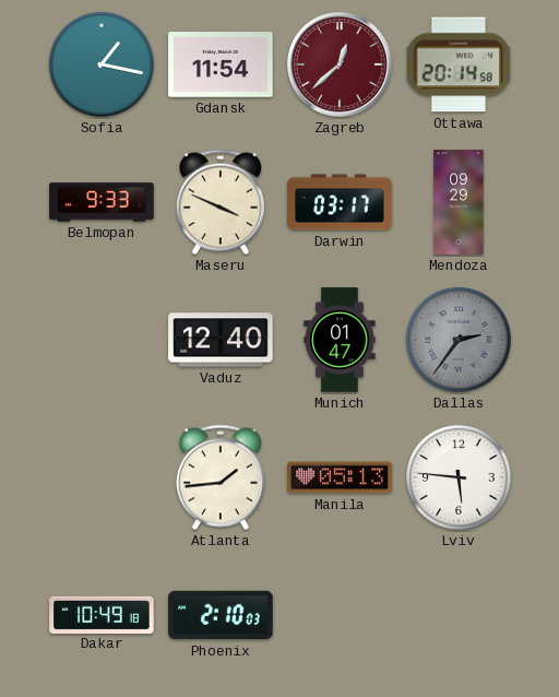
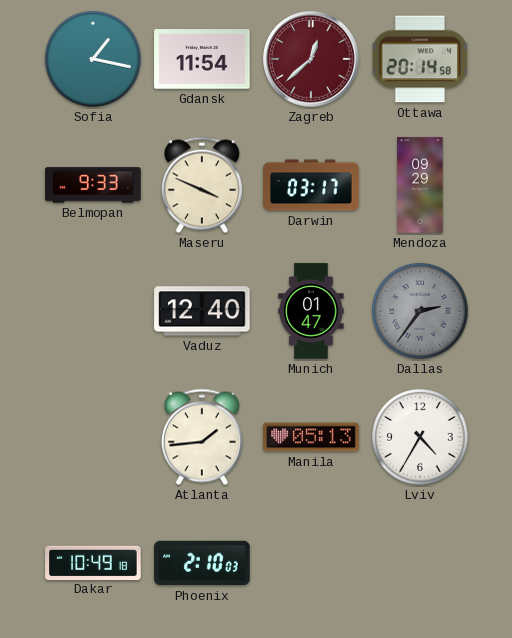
Lviv: 5:46 -> 4:35
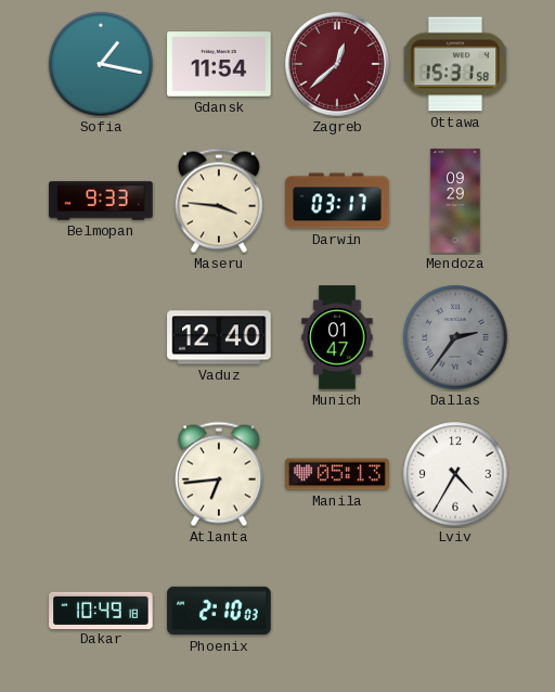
Ottawa: 20:14 -> 15:31
Maseru: 3:49 -> 3:46
Atlanta: 1:44 -> 6:44
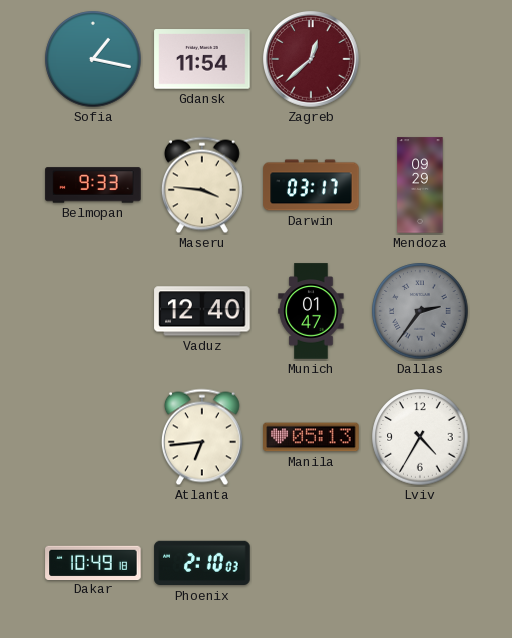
Ottawa: 15:31 -> none
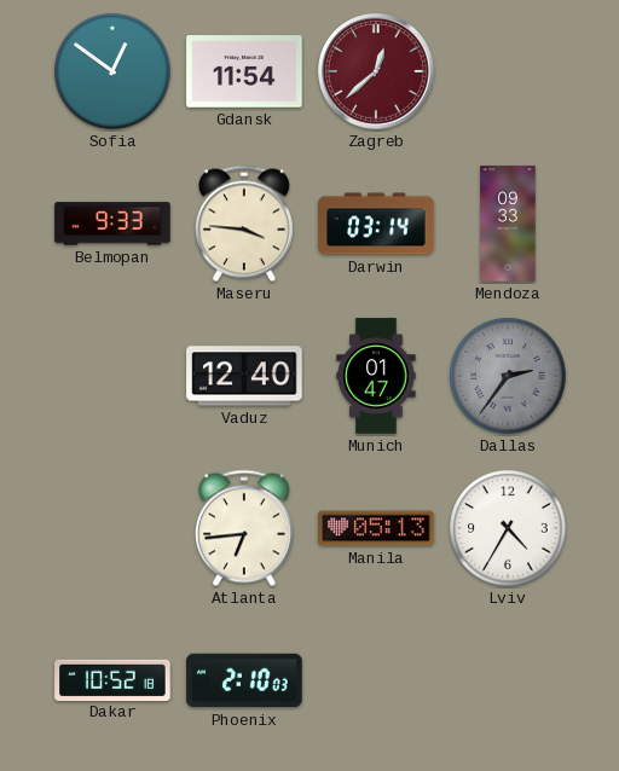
Sofia: 1:17 -> 12:51
Darwin: 03:17 -> 03:14
Mendoza: 09:29 -> 09:33
Dakar: 10:49 -> 10:52
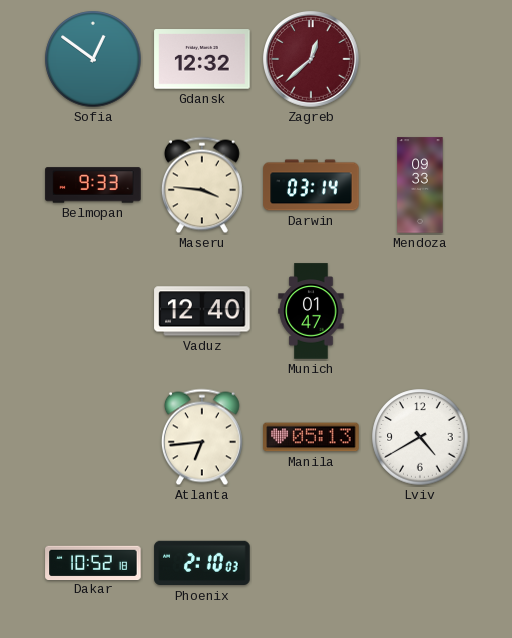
Gdansk: 11:54 -> 12:32
Dallas: 2:36 -> none
Lviv: 4:35 -> 4:40
